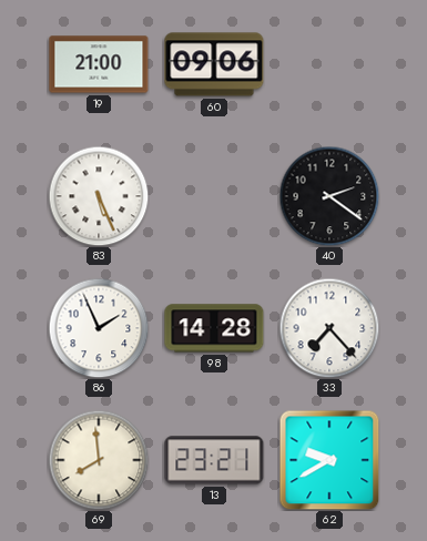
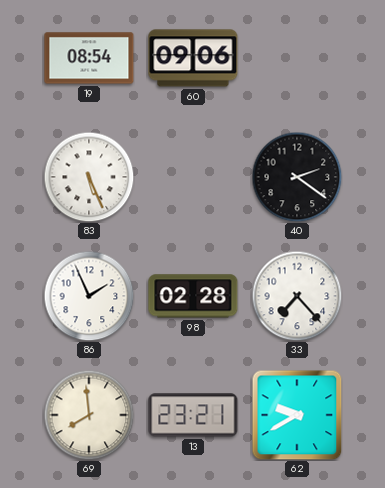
19: 21:00 -> 08:54
98: 14:28 -> 02:28
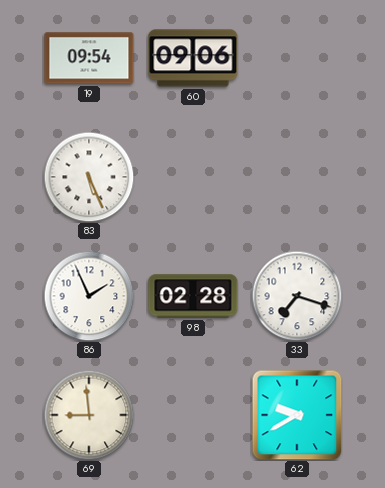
19: 08:54 -> 09:54
40: 2:21 -> none
33: 7:23 -> 7:18
69: 7:59 -> 8:59
13: 23:21 -> none
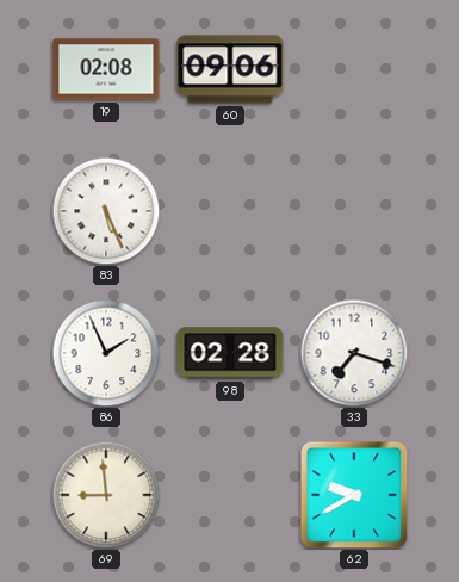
19: 09:54 -> 02:08
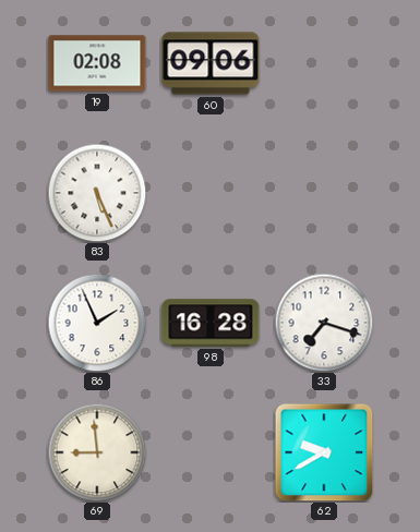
98: 02:28 -> 16:28
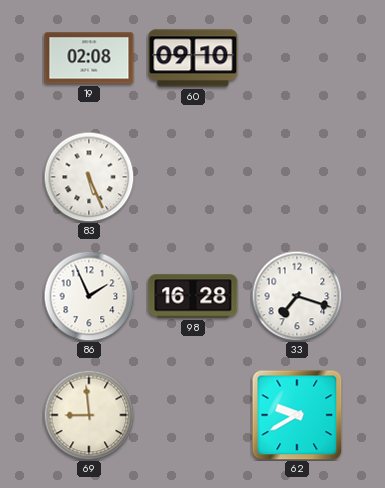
60: 09:06 -> 09:10
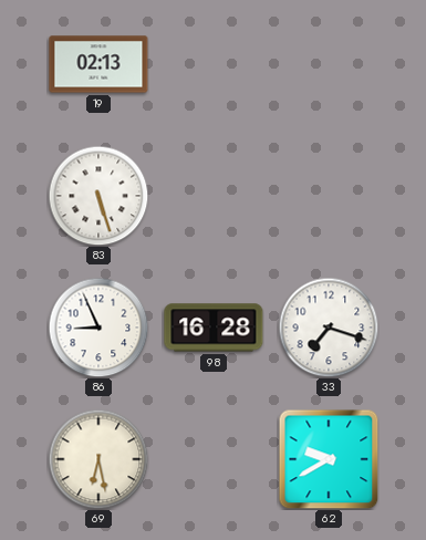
19: 02:08 -> 02:13
60: 09:10 -> none
83: 5:26 -> 5:27
86: 1:56 -> 8:56
69: 8:59 -> 6:28
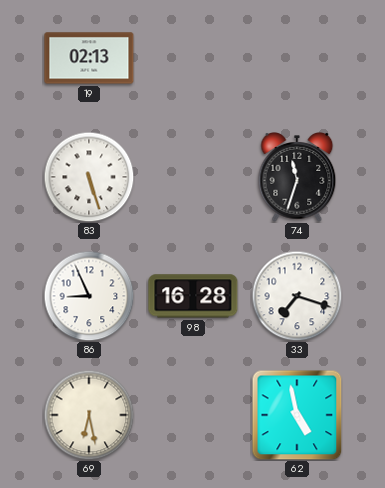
74: none -> 11:33
62: 9:40 -> 4:58
